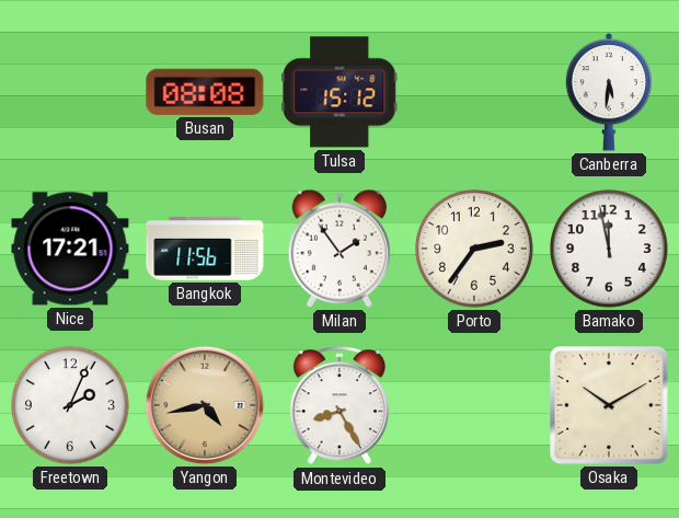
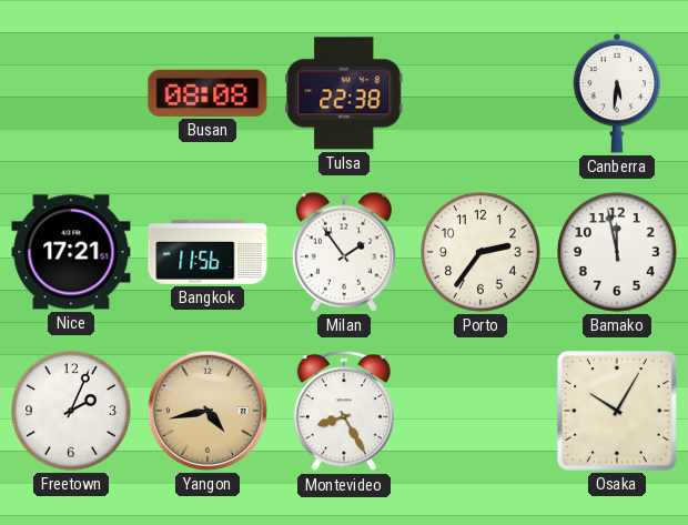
Tulsa: 15:12 -> 22:38
Osaka: 10:10 -> 10:05
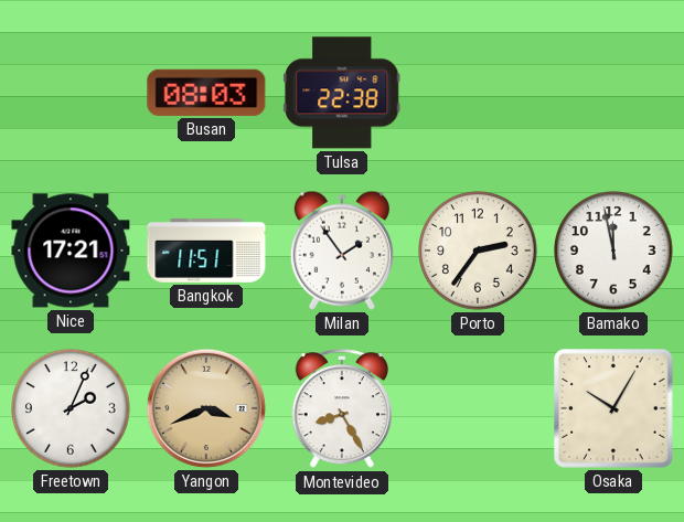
Busan: 08:08 -> 08:03
Canberra: 5:31 -> none
Bangkok: 11:56 -> 11:51
Yangon: 4:43 -> 3:41
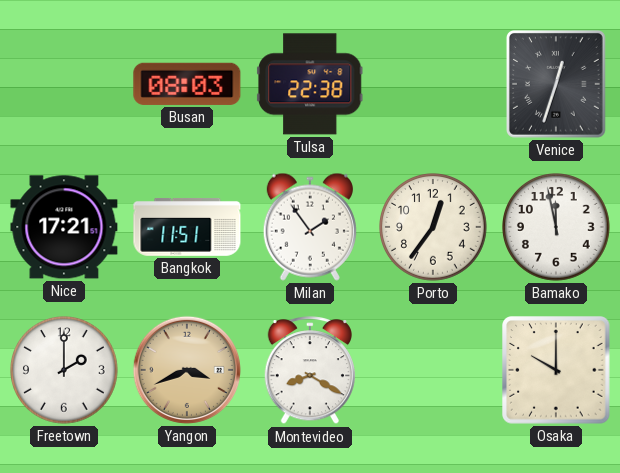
Venice: none -> 12:33
Porto: 2:36 -> 12:36
Freetown: 2:04 -> 2:00
Montevideo: 8:25 -> 8:20
Osaka: 10:05 -> 10:00
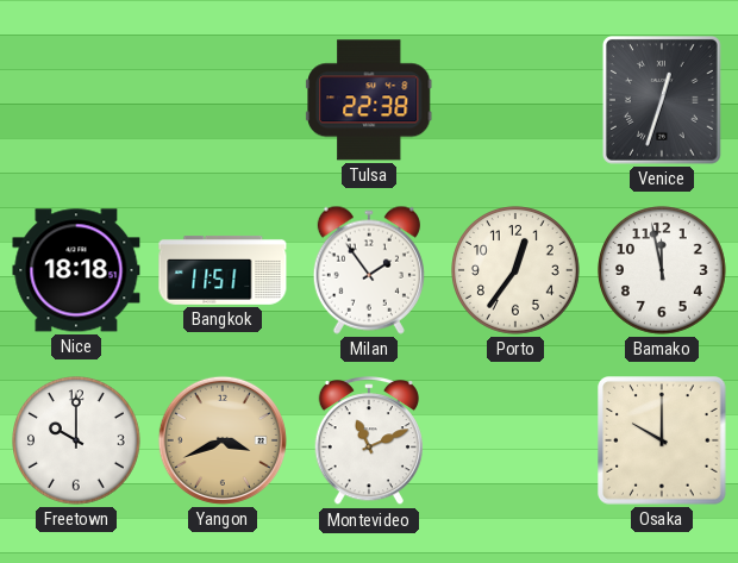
Busan: 08:03 -> none
Nice: 17:21 -> 18:18
Freetown: 2:00 -> 10:00
Montevideo: 8:20 -> 11:11
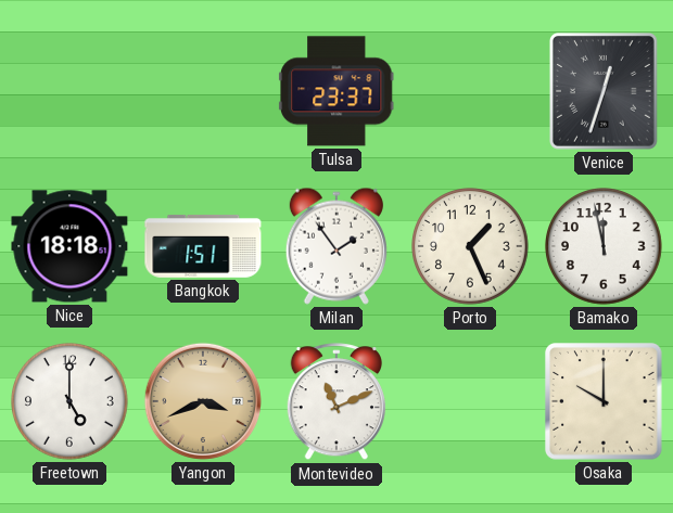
Tulsa: 22:38 -> 23:37
Bangkok: 11:51 -> 1:51
Porto: 12:36 -> 1:26
Freetown: 10:00 -> 5:00
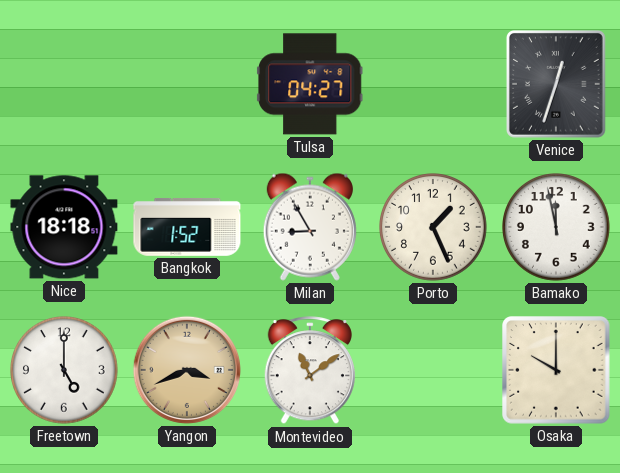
Tulsa: 23:37 -> 04:27
Bangkok: 1:51 -> 1:52
Milan: 1:54 -> 8:55
Montevideo: 11:11 -> 11:09
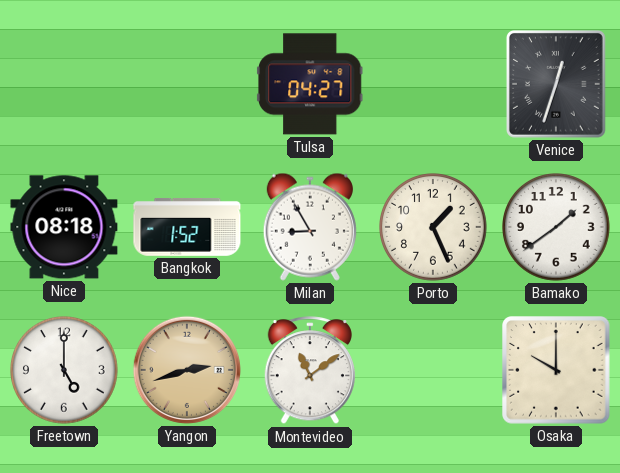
Nice: 18:18 -> 08:18
Bamako: 11:58 -> 1:39
Yangon: 3:41 -> 2:42
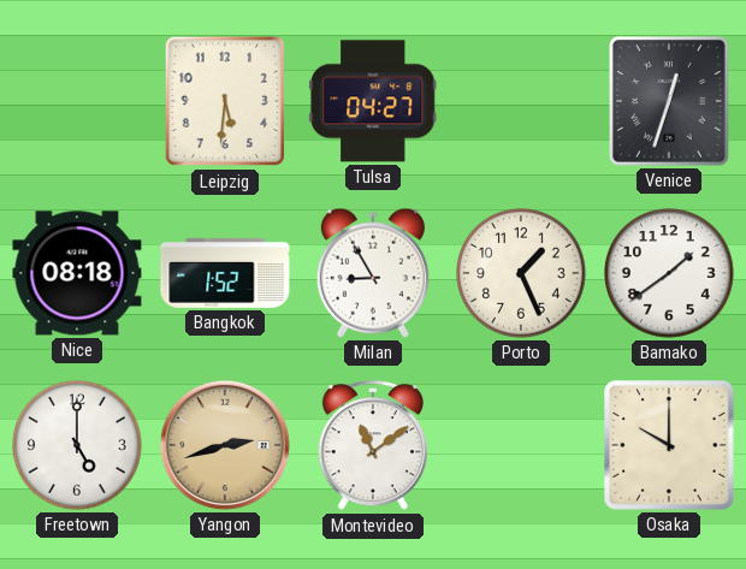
Leipzig: none -> 5:31
